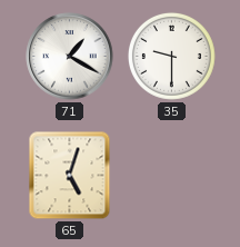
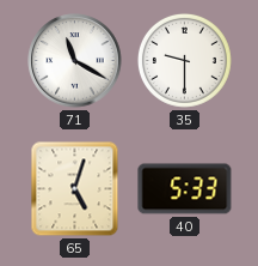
71: 1:20 -> 11:20
40: none -> 5:33
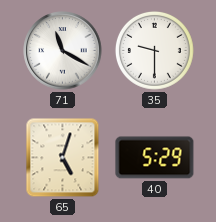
40: 5:33 -> 5:29
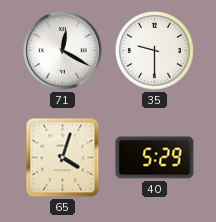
71: 11:20 -> 12:20
65: 5:03 -> 4:03
